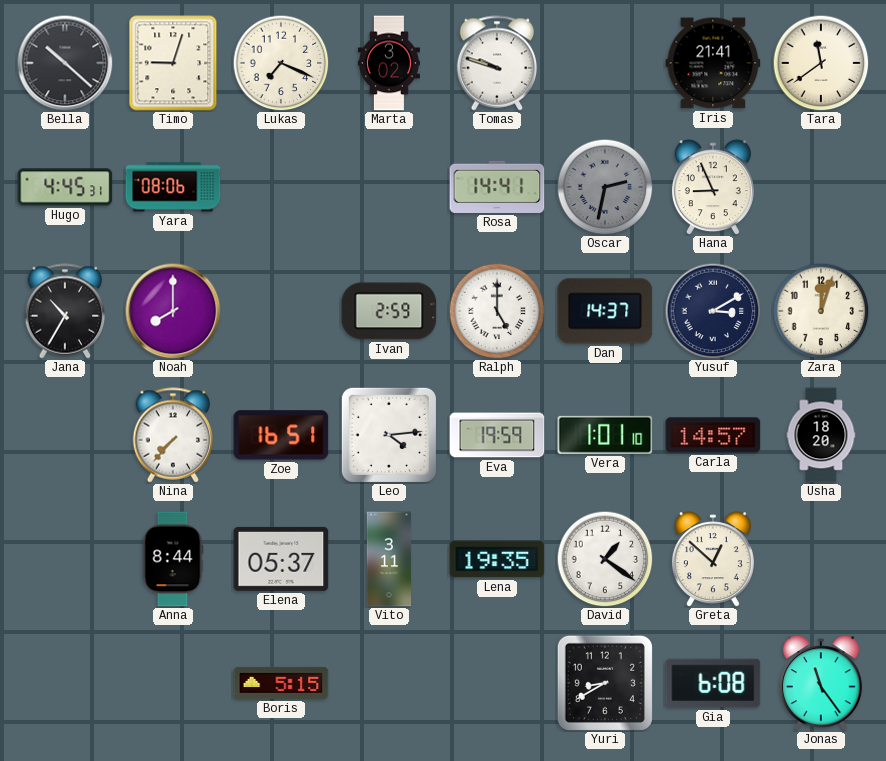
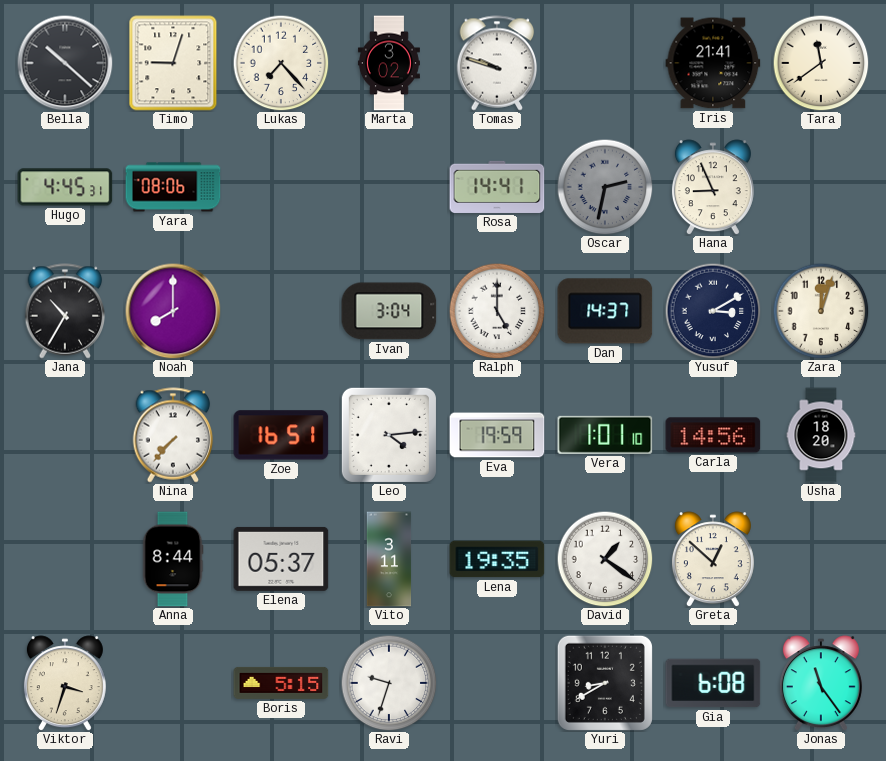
Lukas: 7:19 -> 7:23
Ivan: 2:59 -> 3:04
Carla: 14:57 -> 14:56
Viktor: none -> 3:33
Ravi: none -> 9:33
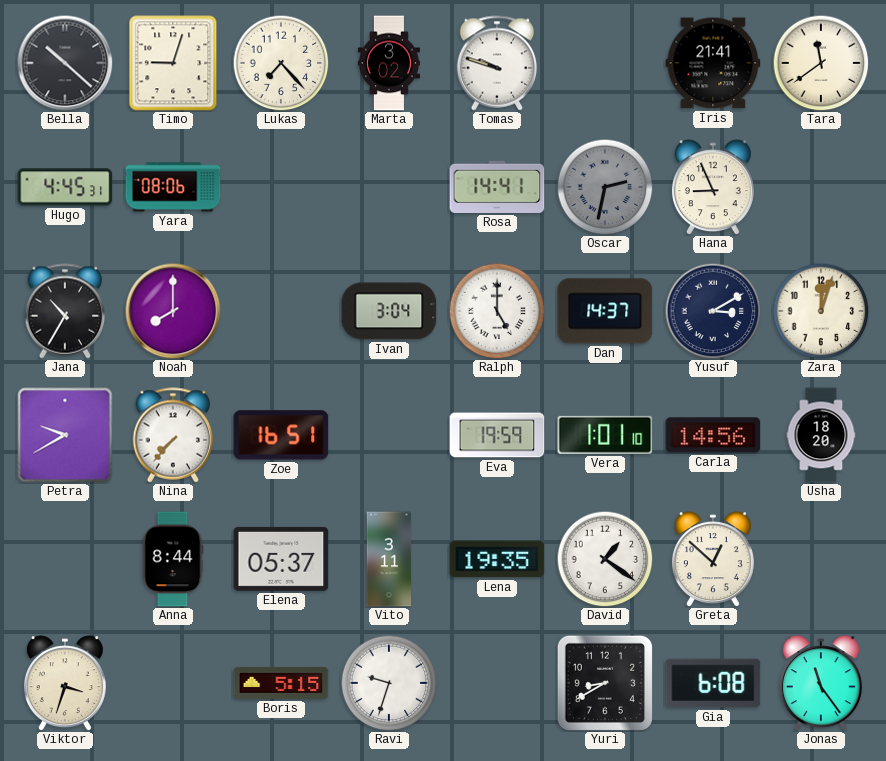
Petra: none -> 9:40
Leo: 4:14 -> none
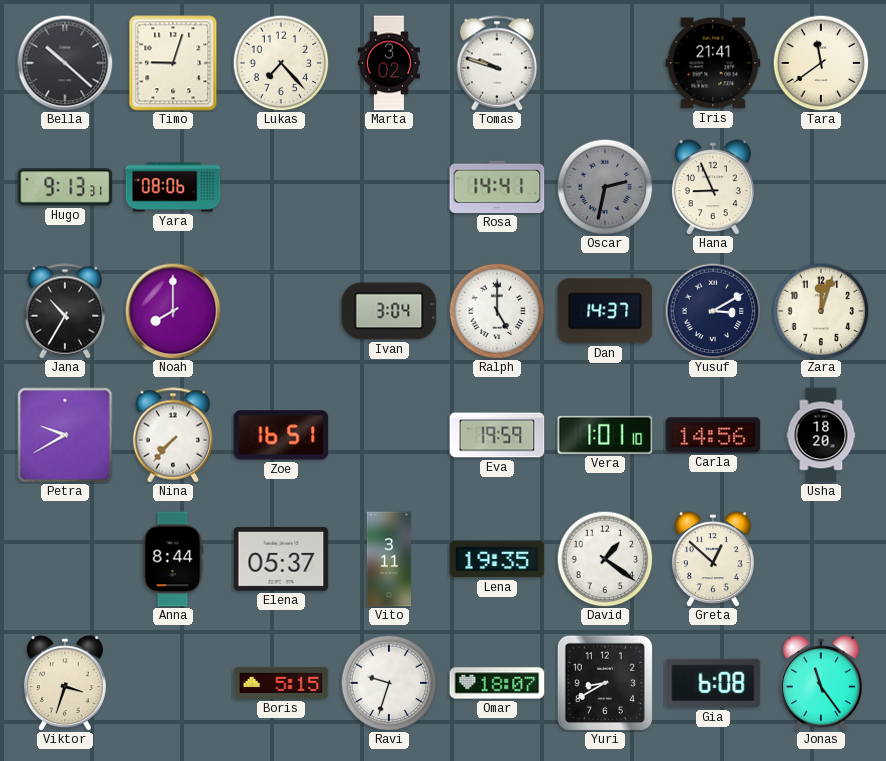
Hugo: 4:45 -> 9:13
Omar: none -> 18:07
